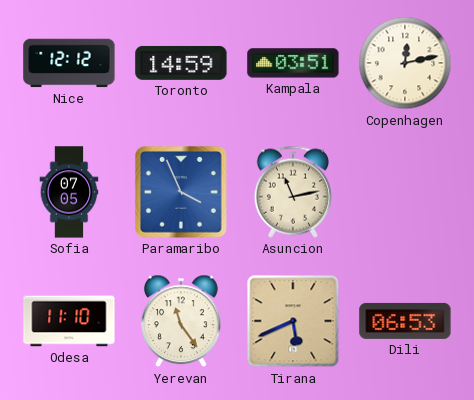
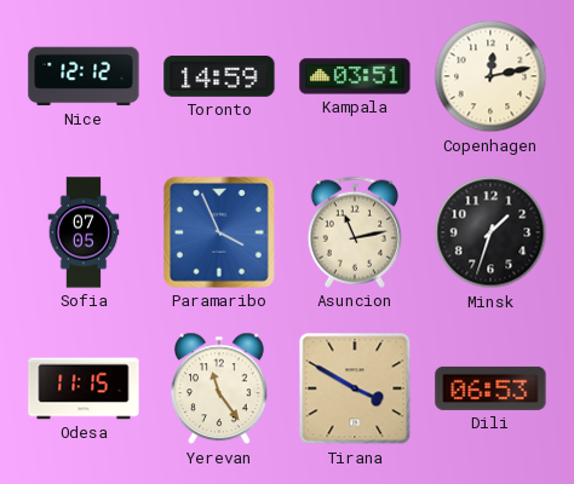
Minsk: none -> 1:33
Odesa: 11:10 -> 11:15
Tirana: 5:41 -> 3:50
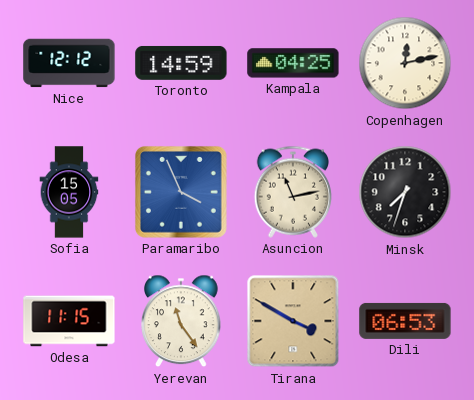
Kampala: 03:51 -> 04:25
Sofia: 07:05 -> 15:05
Minsk: 1:33 -> 7:33
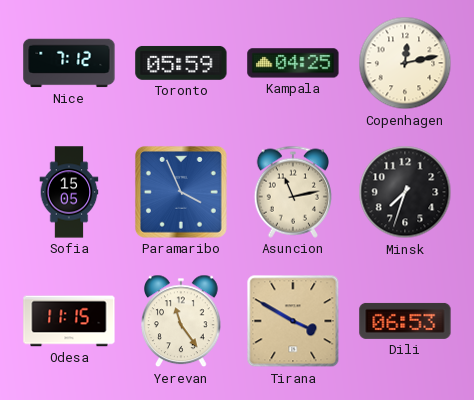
Nice: 12:12 -> 7:12
Toronto: 14:59 -> 05:59
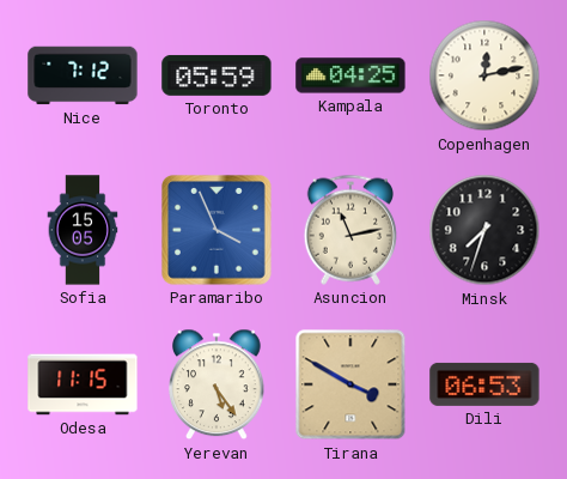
Yerevan: 11:24 -> 5:24
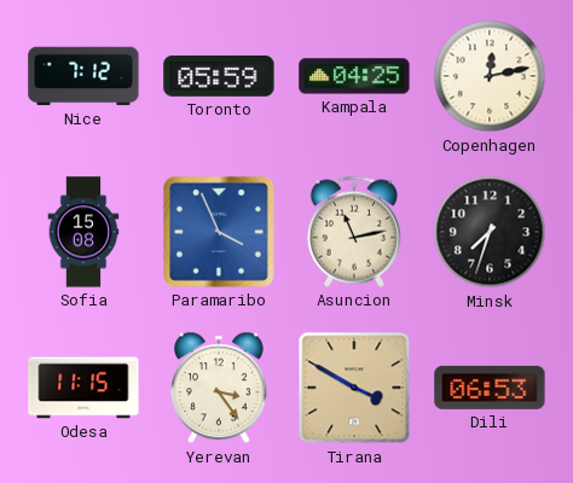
Sofia: 15:05 -> 15:08
Yerevan: 5:24 -> 3:24
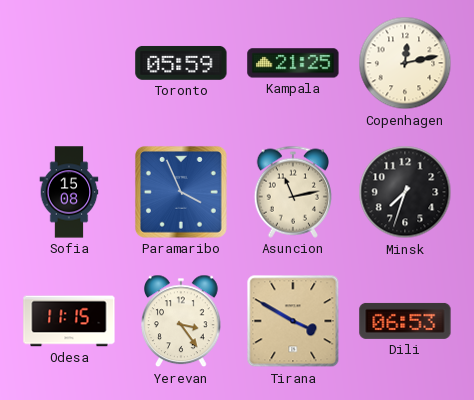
Nice: 7:12 -> none
Kampala: 04:25 -> 21:25
